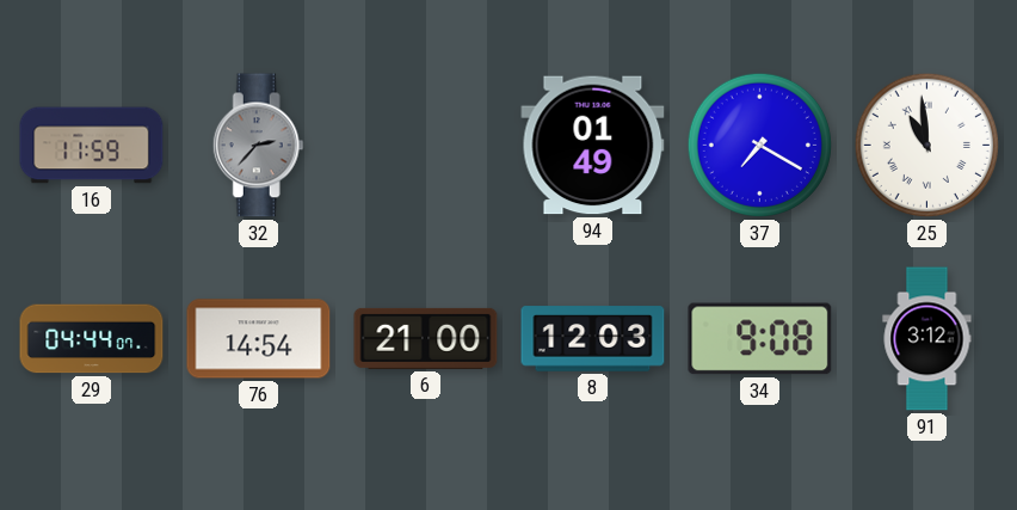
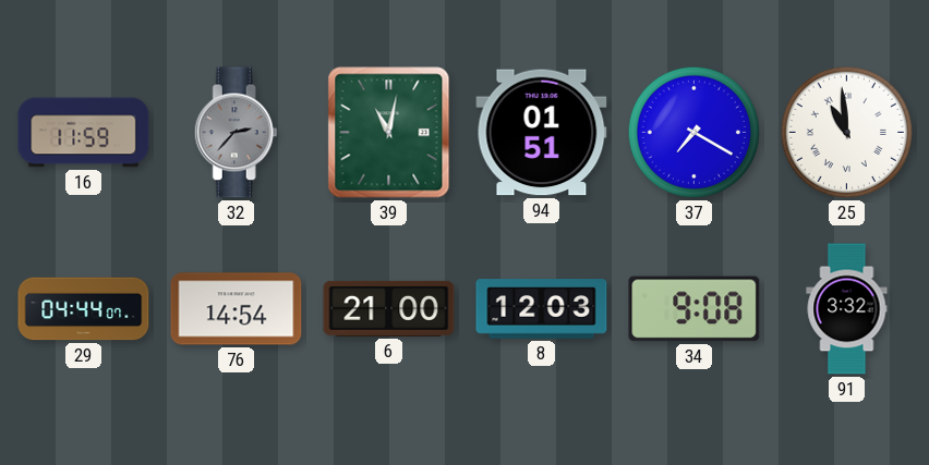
39: none -> 11:02
94: 01:49 -> 01:51
91: 3:12 -> 3:32
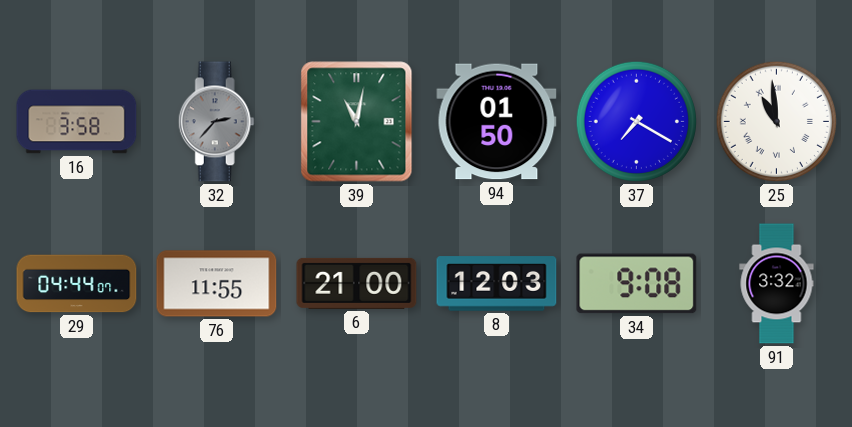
16: 11:59 -> 3:58
94: 01:51 -> 01:50
76: 14:54 -> 11:55
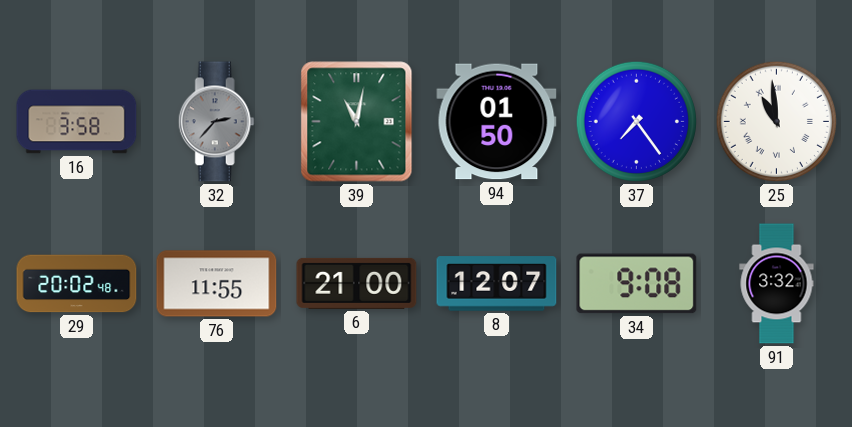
37: 7:20 -> 7:24
29: 04:44 -> 20:02
8: 12:03 -> 12:07
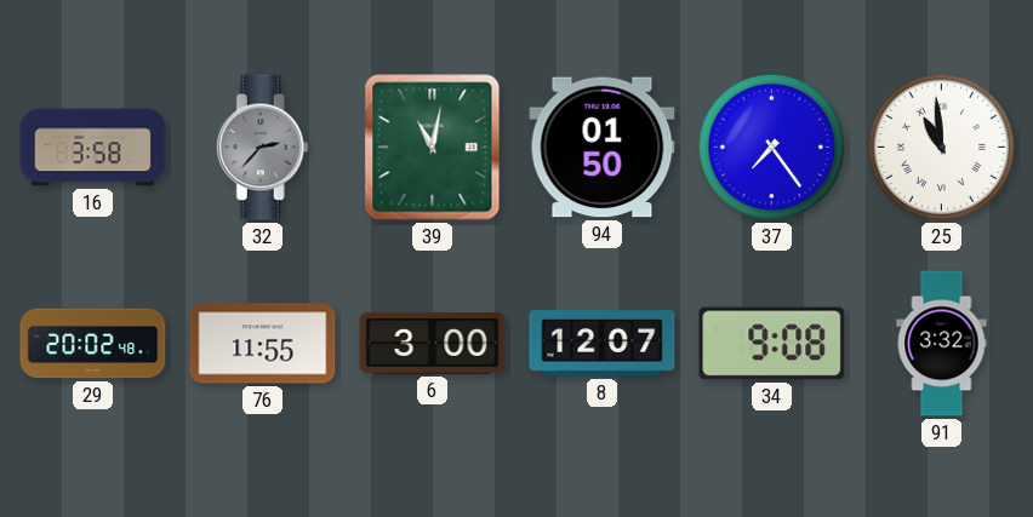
6: 21:00 -> 3:00
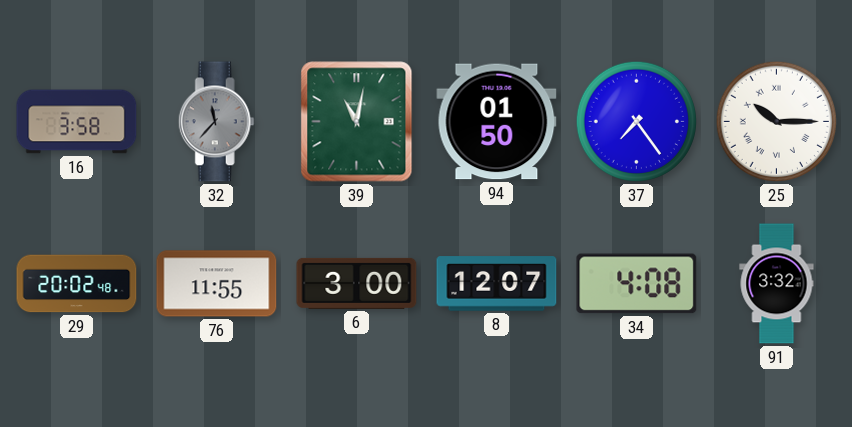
32: 2:37 -> 11:37
25: 10:59 -> 10:15
34: 9:08 -> 4:08
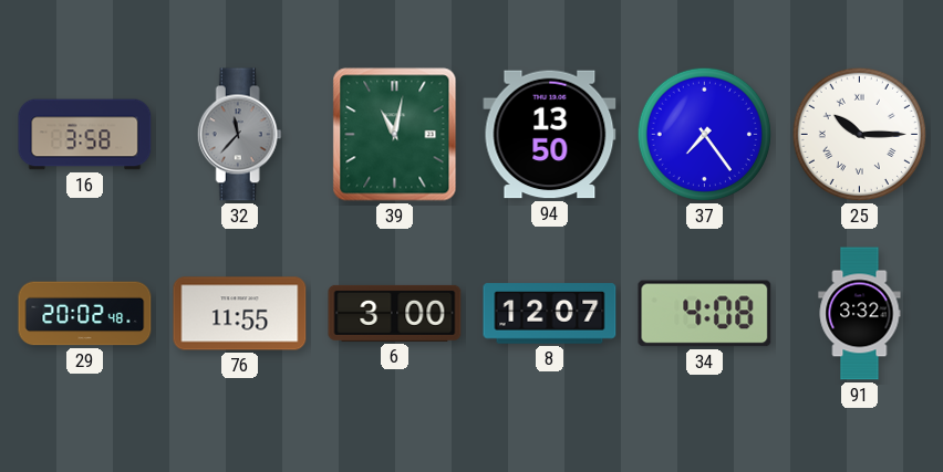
94: 01:50 -> 13:50
